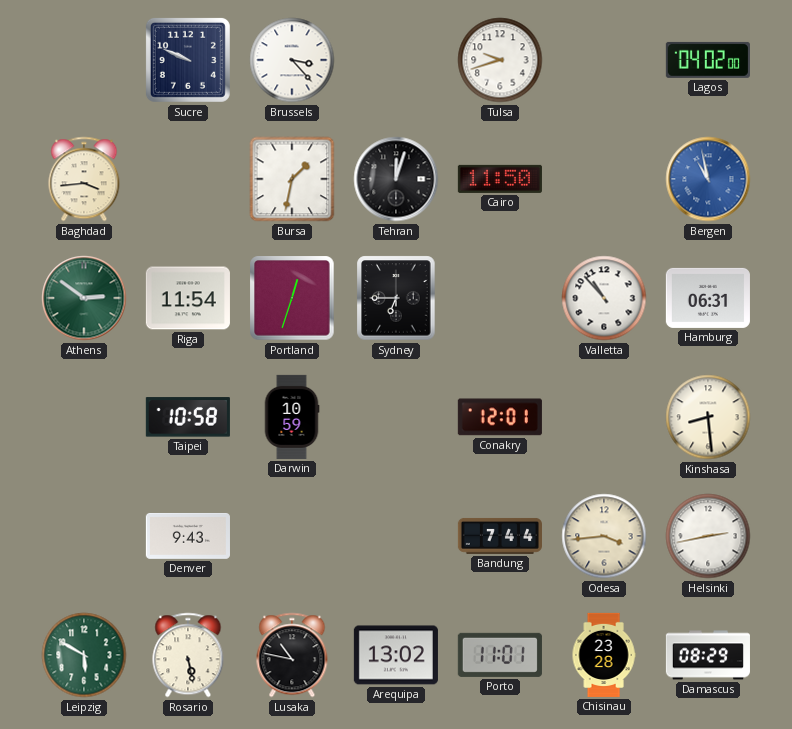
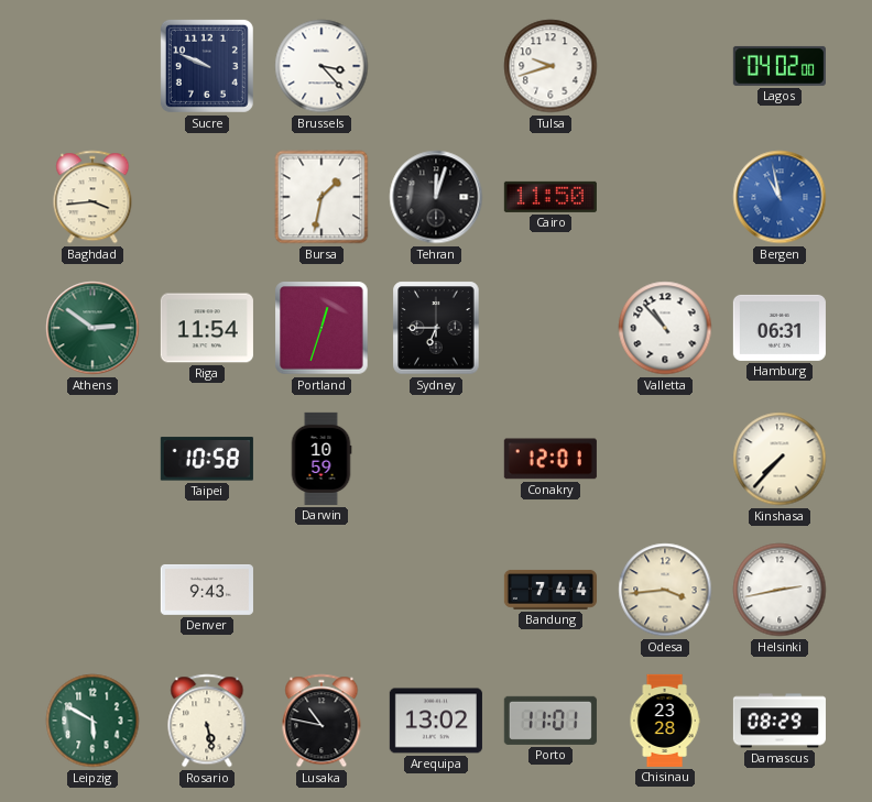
Kinshasa: 8:29 -> 7:37
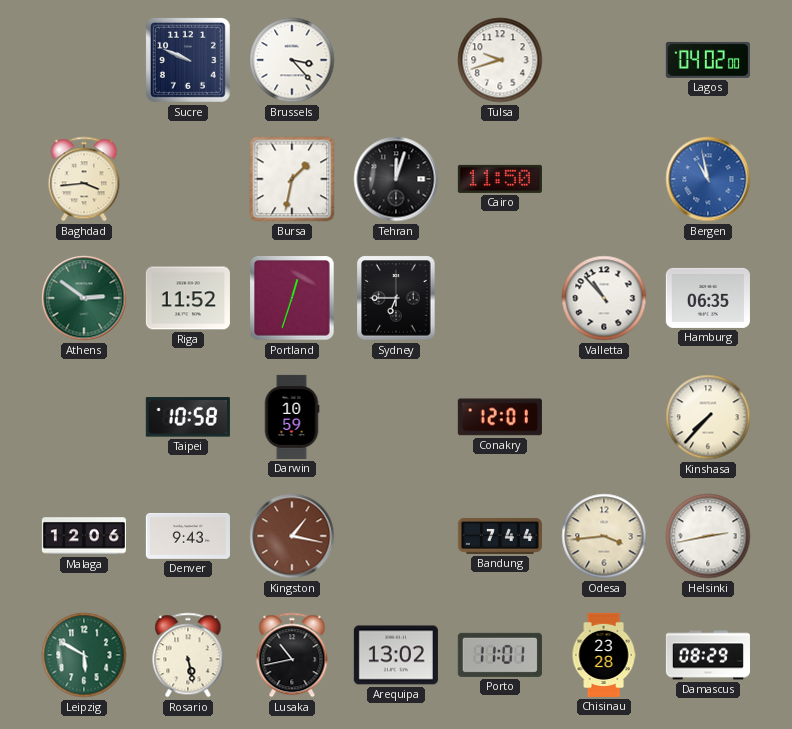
Riga: 11:54 -> 11:52
Hamburg: 06:31 -> 06:35
Malaga: none -> 12:06
Kingston: none -> 1:17
Lusaka: 10:47 -> 10:43
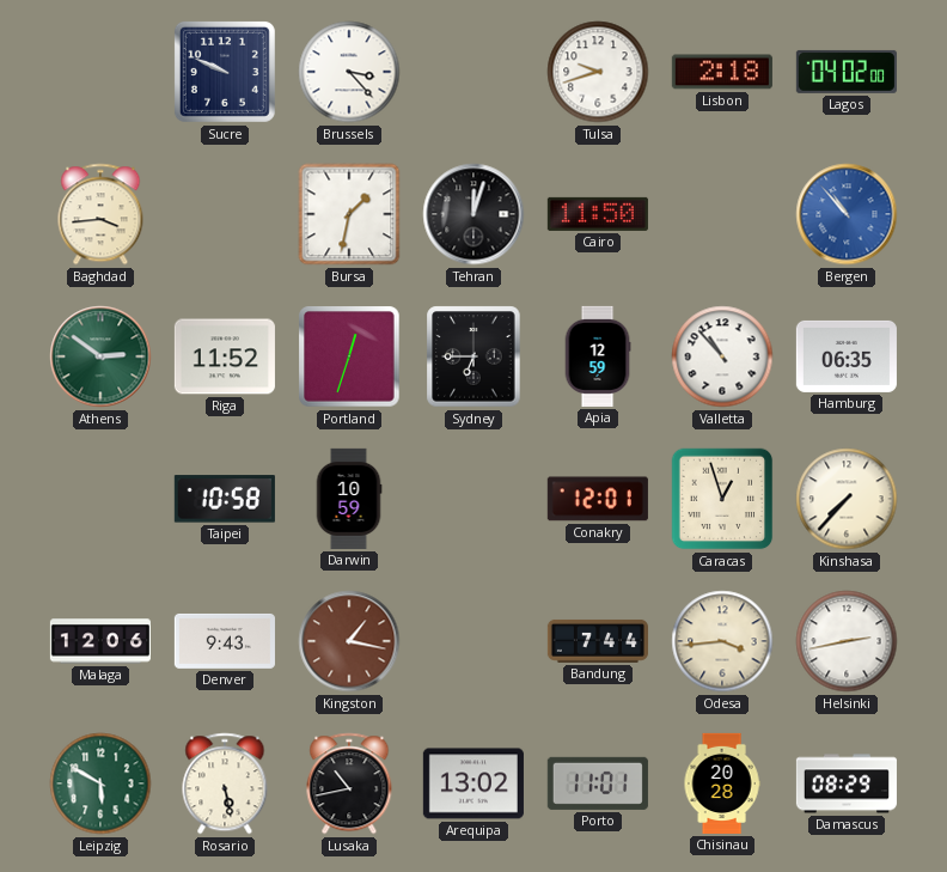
Lisbon: none -> 2:18
Bergen: 10:58 -> 10:53
Apia: none -> 12:59
Caracas: none -> 12:57
Chisinau: 23:28 -> 20:28
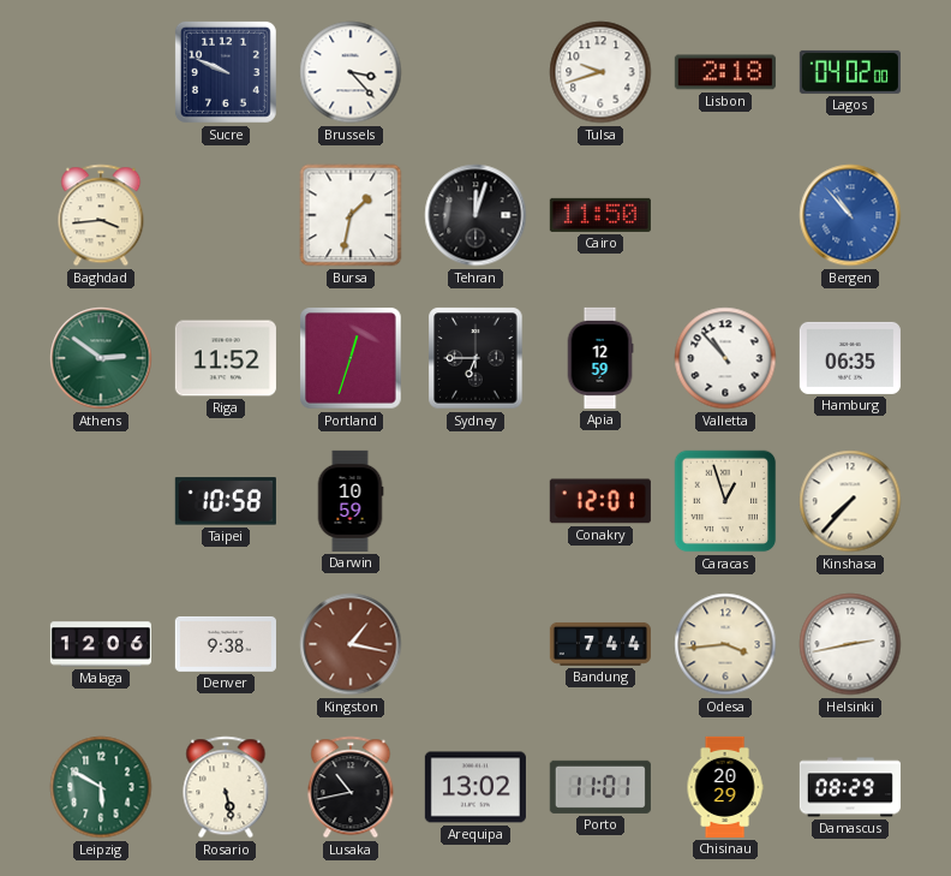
Denver: 9:43 -> 9:38
Chisinau: 20:28 -> 20:29
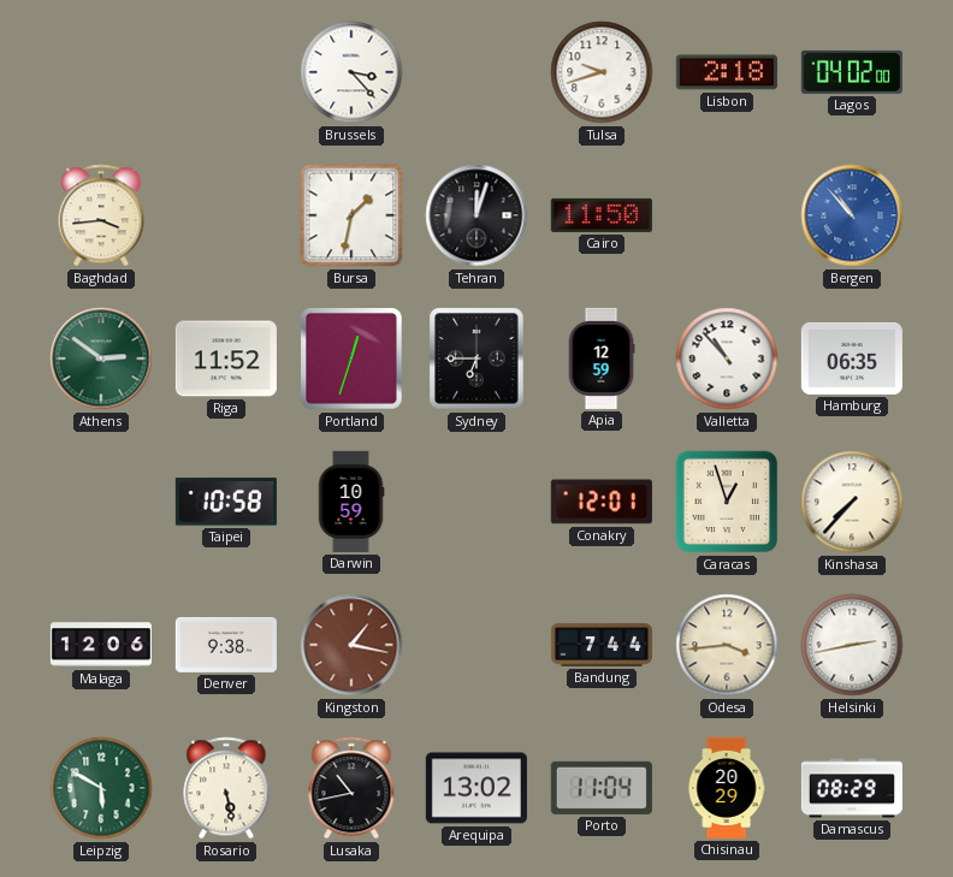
Sucre: 9:49 -> none
Porto: 11:01 -> 11:04
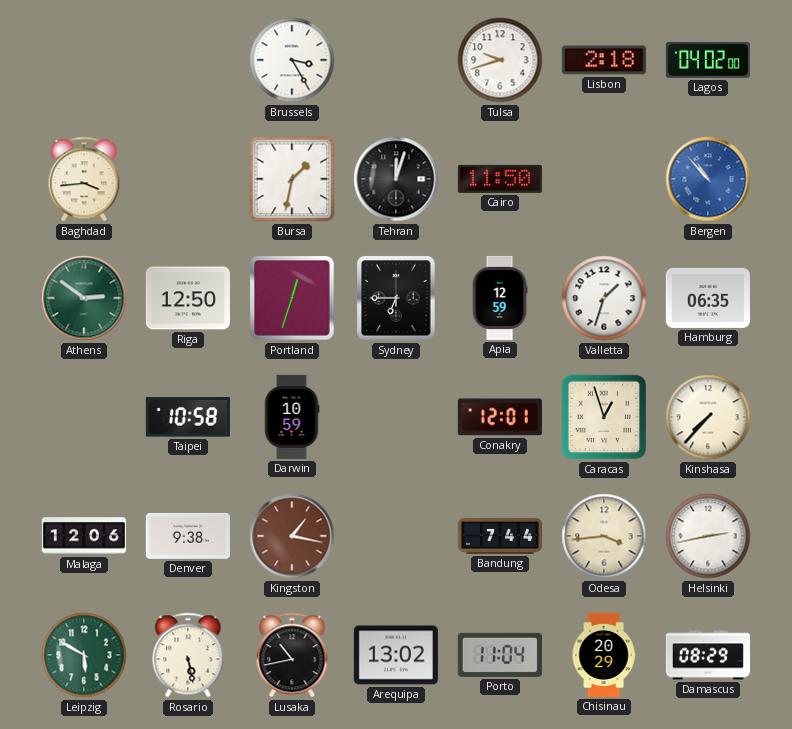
Brussels: 3:23 -> 3:25
Riga: 11:52 -> 12:50
Valletta: 10:53 -> 1:33
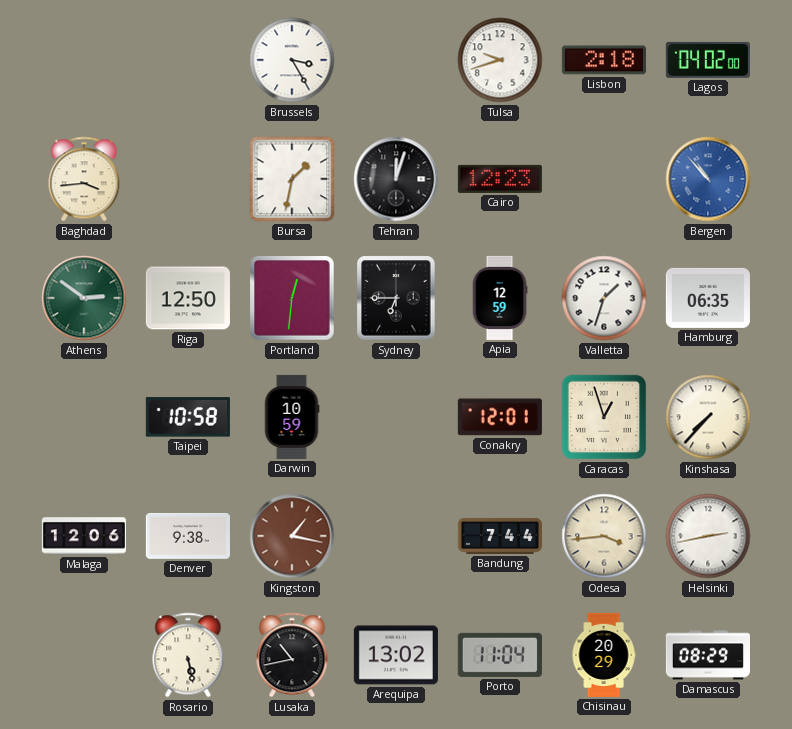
Cairo: 11:50 -> 12:23
Portland: 12:33 -> 12:31
Leipzig: 5:50 -> none
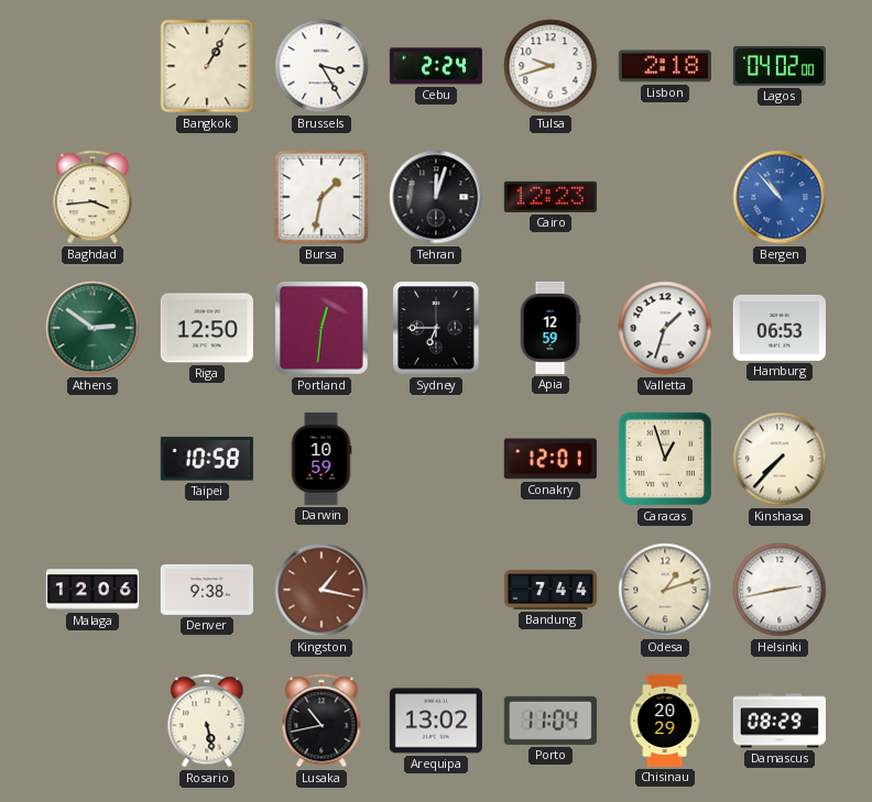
Bangkok: none -> 1:05
Cebu: none -> 2:24
Hamburg: 06:35 -> 06:53
Odesa: 3:44 -> 1:12
